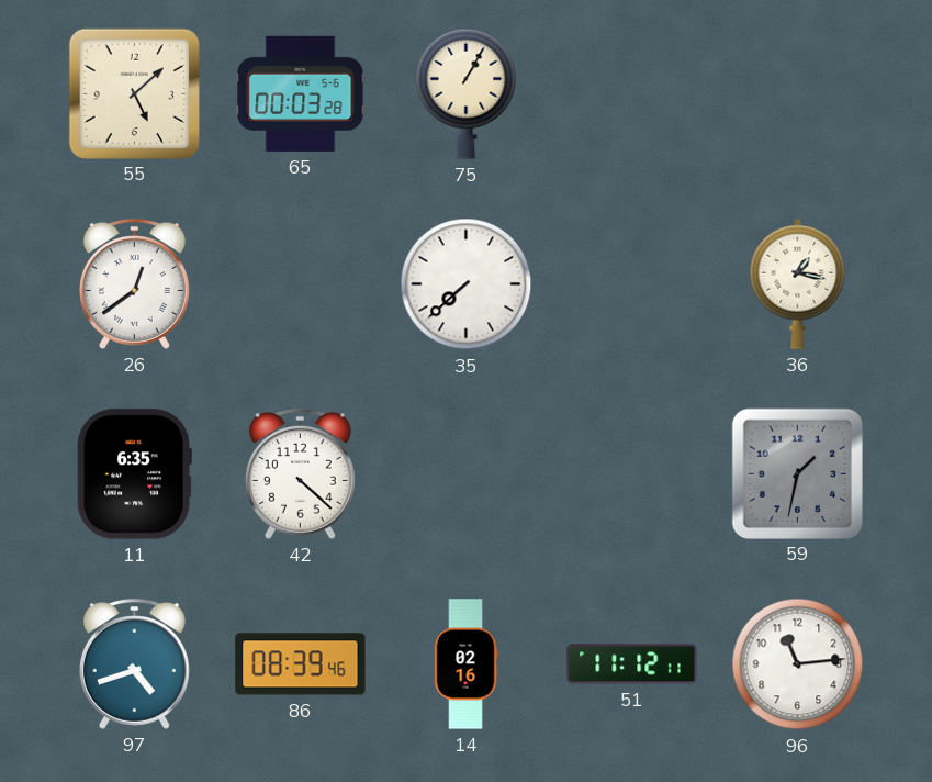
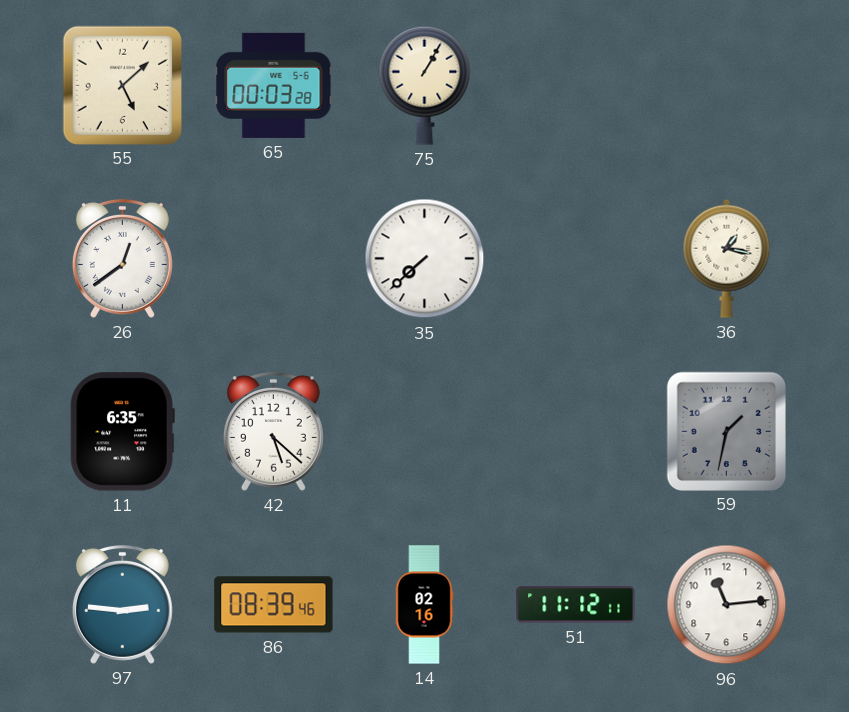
42: 4:22 -> 5:22
97: 4:42 -> 2:46
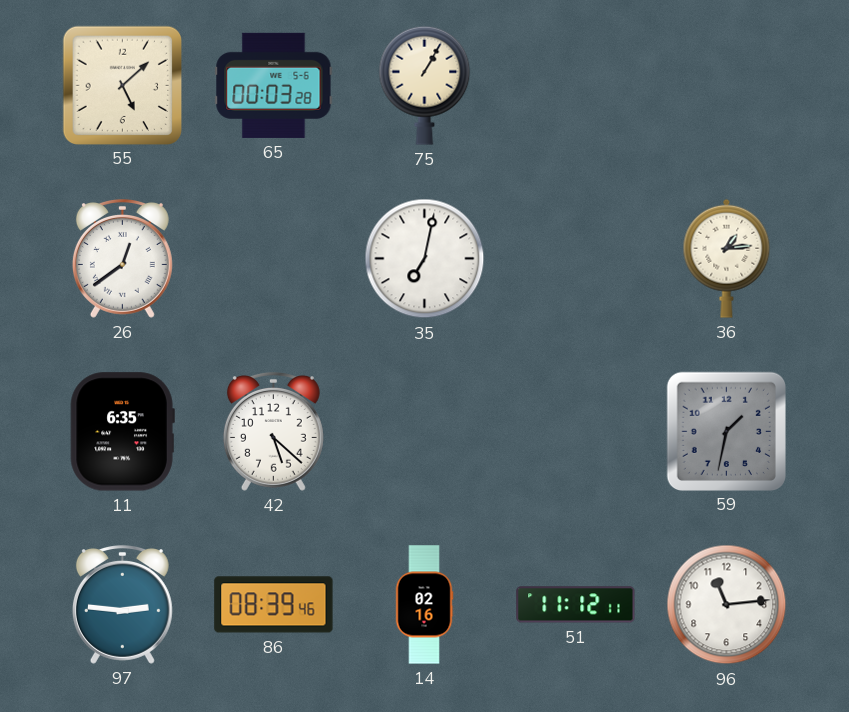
35: 7:38 -> 7:02
36: 1:17 -> 1:14
